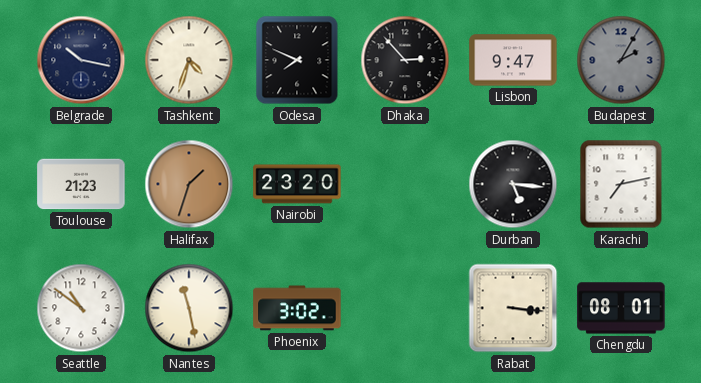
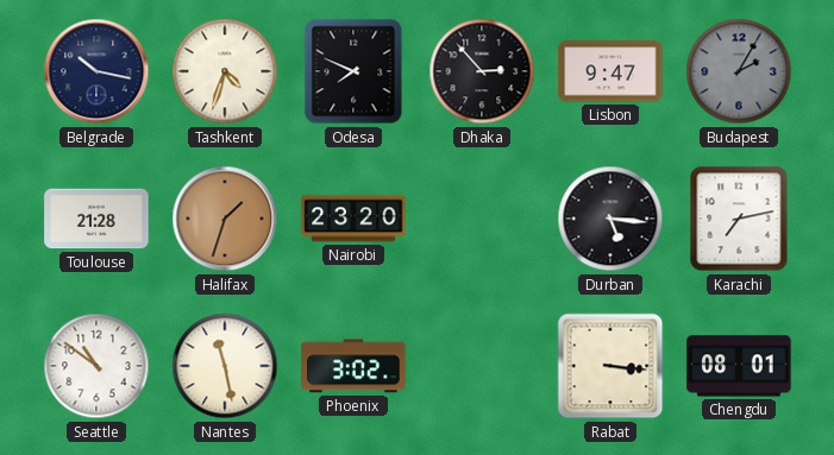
Toulouse: 21:23 -> 21:28
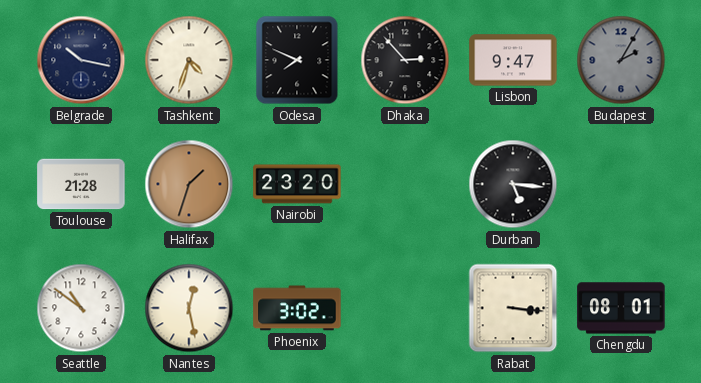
Karachi: 7:13 -> none
Nantes: 11:28 -> 12:28
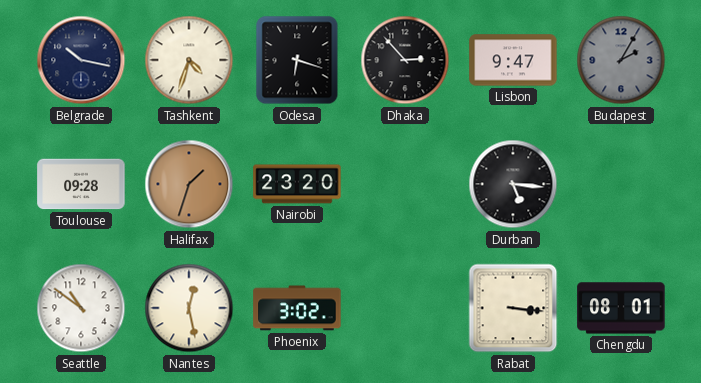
Odesa: 7:49 -> 6:18
Toulouse: 21:28 -> 09:28
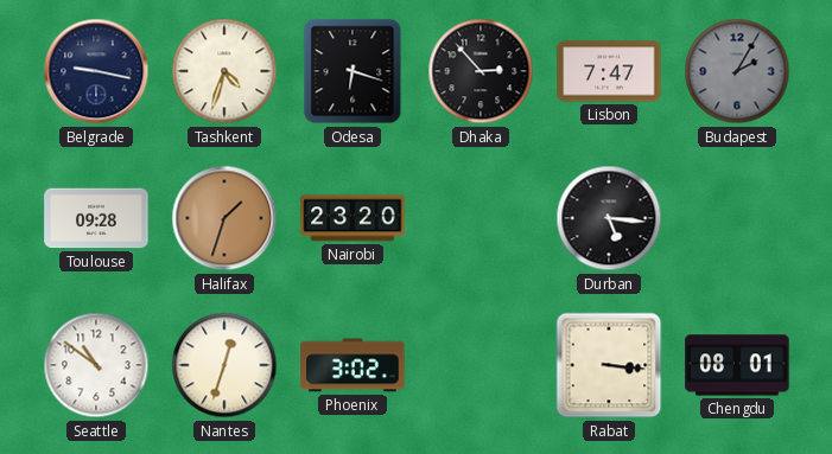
Belgrade: 10:17 -> 9:17
Lisbon: 9:47 -> 7:47
Nantes: 12:28 -> 12:33
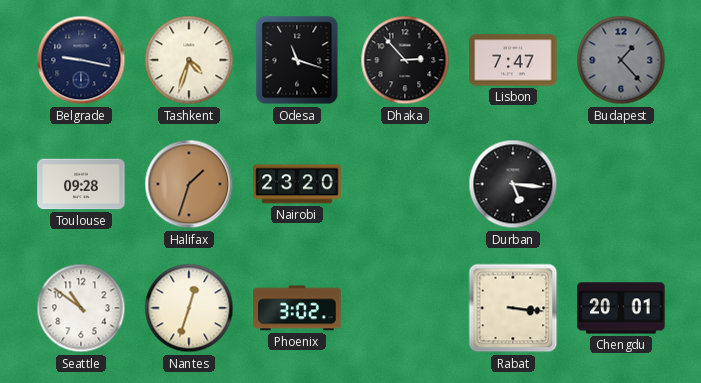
Odesa: 6:18 -> 11:18
Budapest: 2:05 -> 1:23
Chengdu: 08:01 -> 20:01
